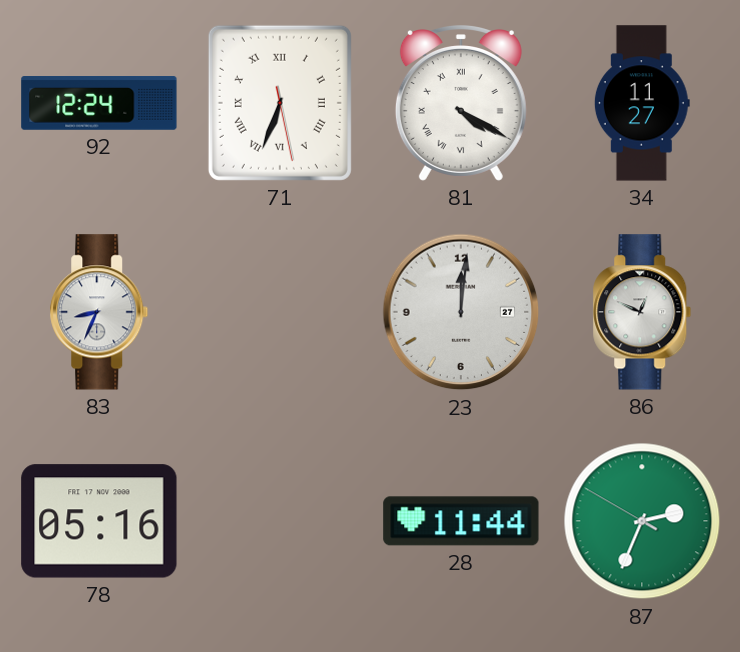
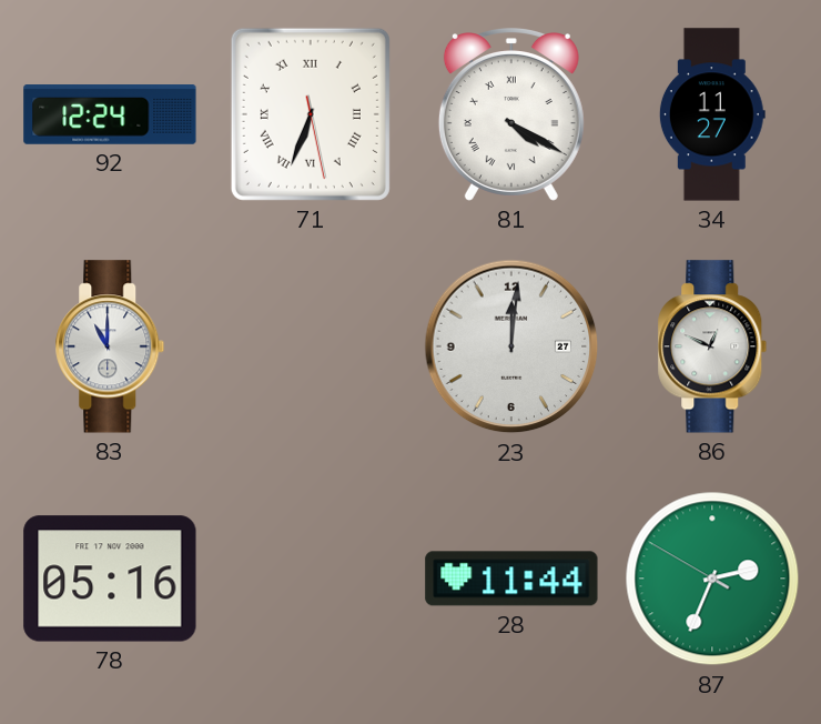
83: 8:34 -> 11:00
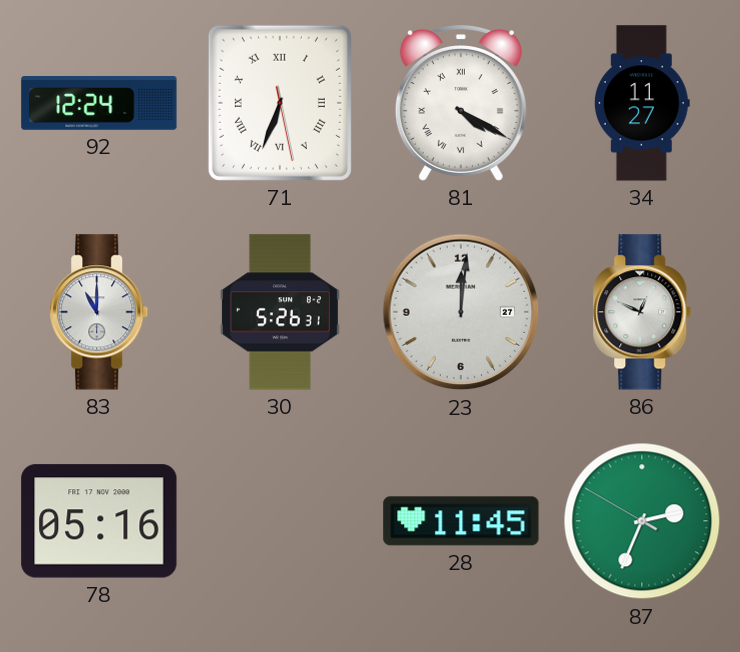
30: none -> 5:26
28: 11:44 -> 11:45
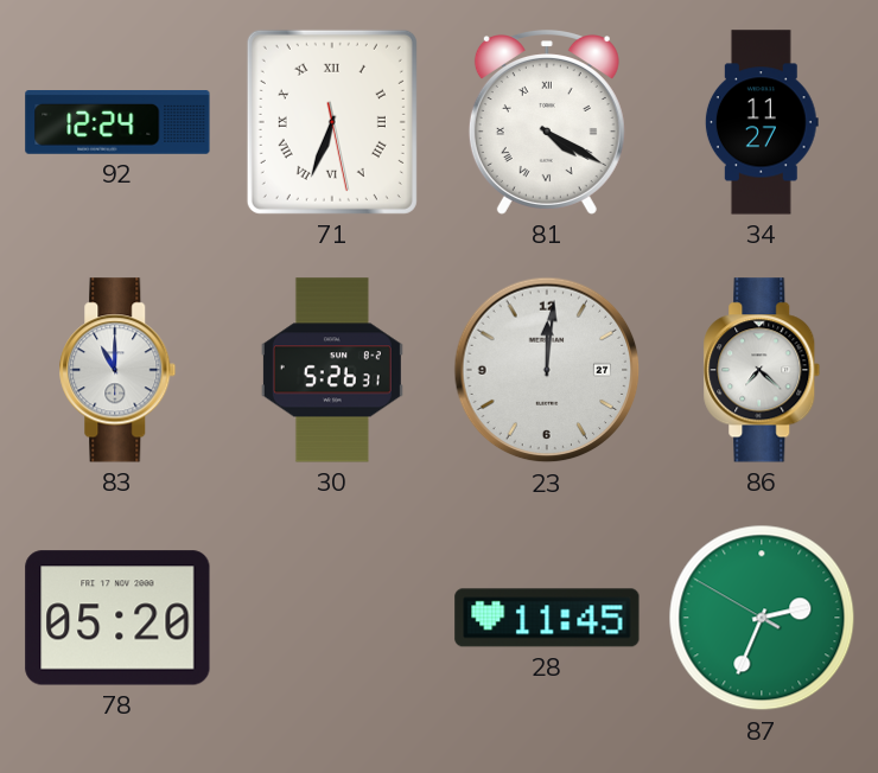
86: 12:49 -> 7:22
78: 05:16 -> 05:20
